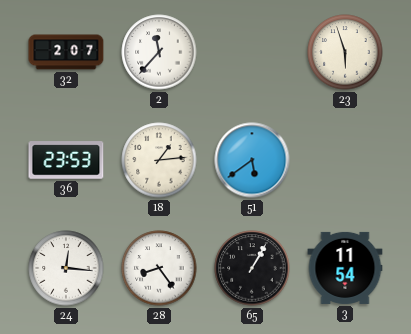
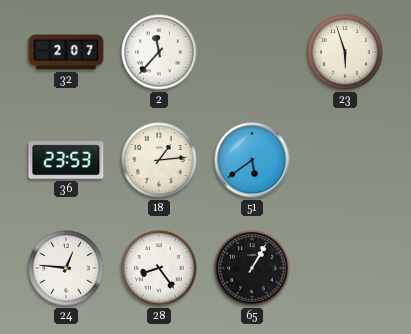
24: 12:16 -> 12:46
3: 11:54 -> none
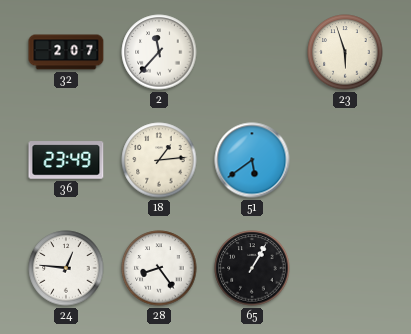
36: 23:53 -> 23:49
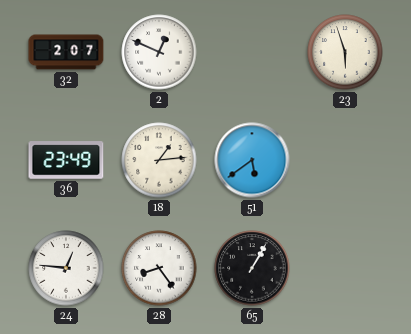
2: 11:37 -> 12:49
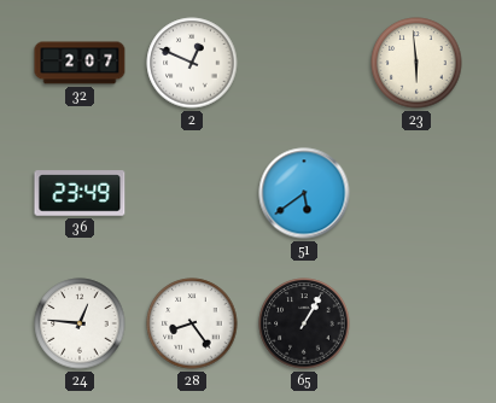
23: 5:57 -> 5:59
18: 1:14 -> none
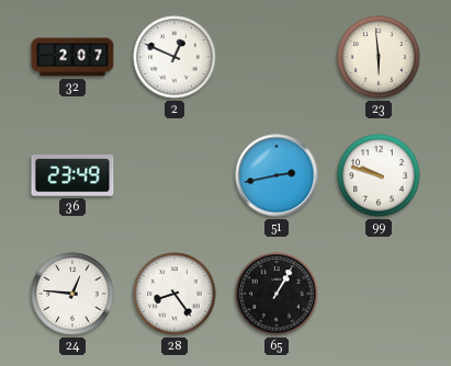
51: 5:39 -> 2:43
99: none -> 9:48
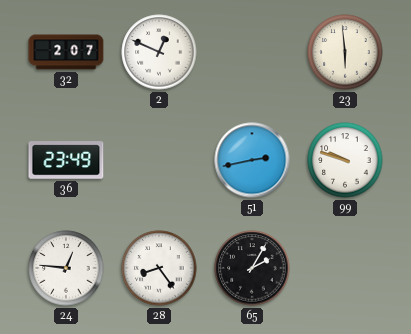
65: 1:05 -> 2:05
